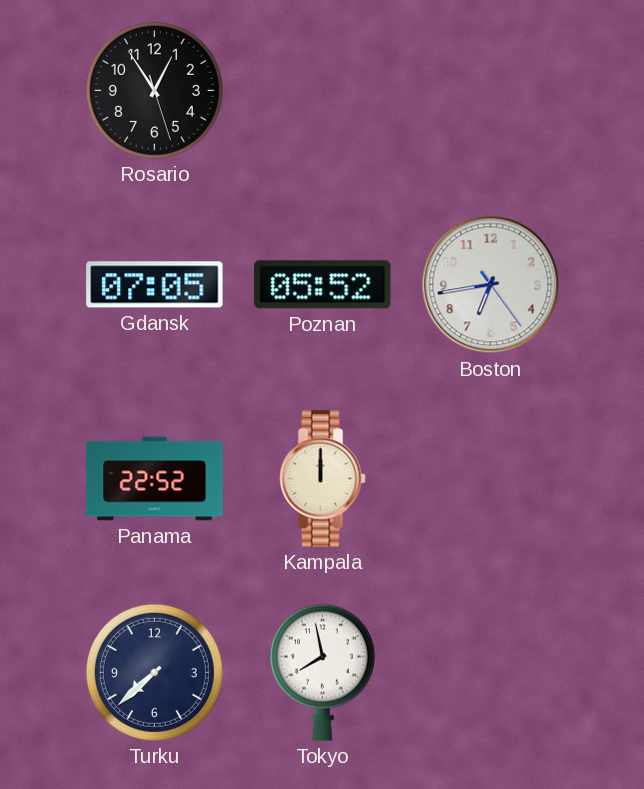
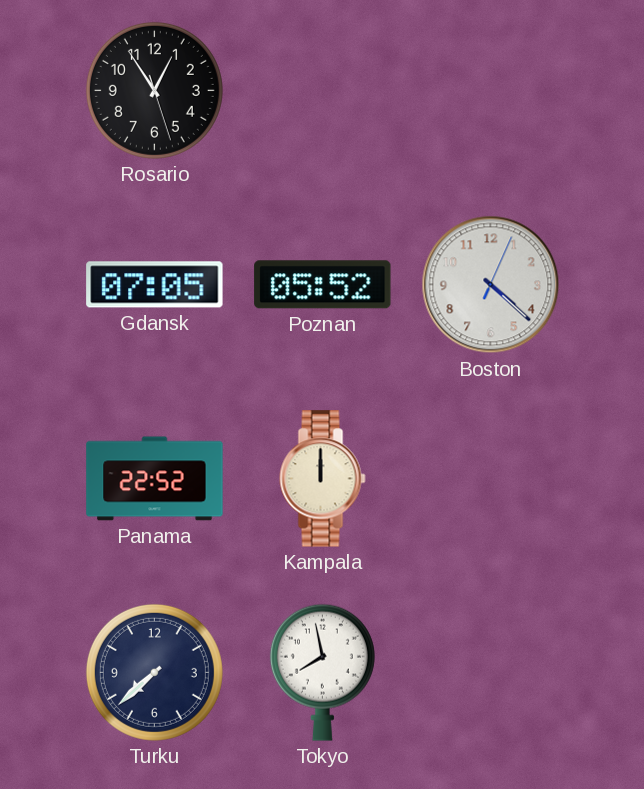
Boston: 6:43 -> 4:22
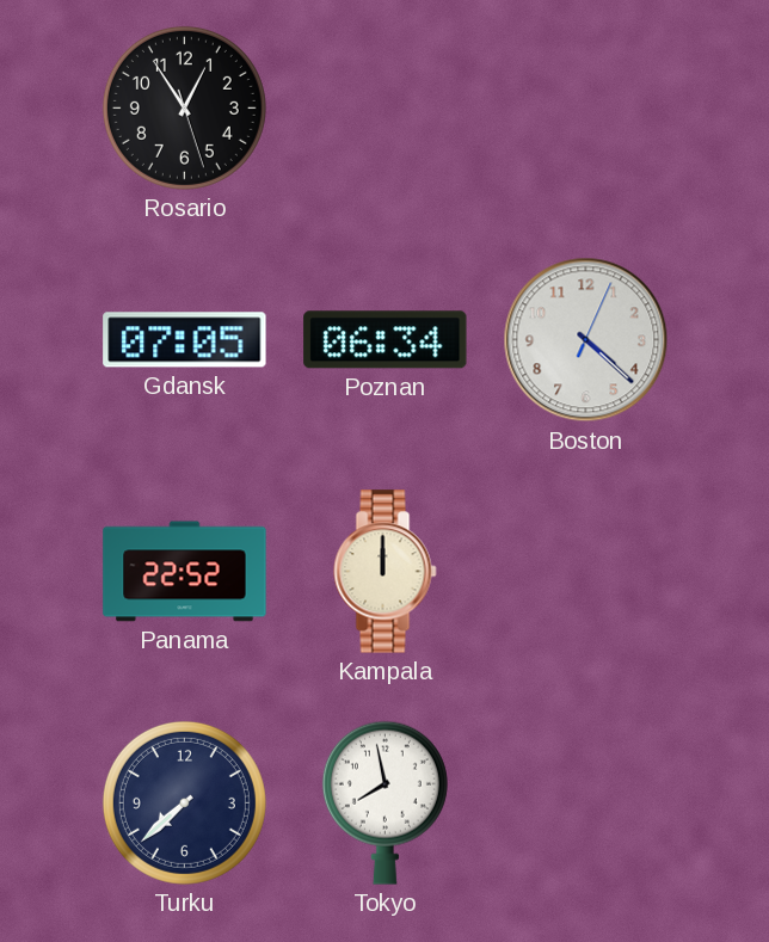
Poznan: 05:52 -> 06:34
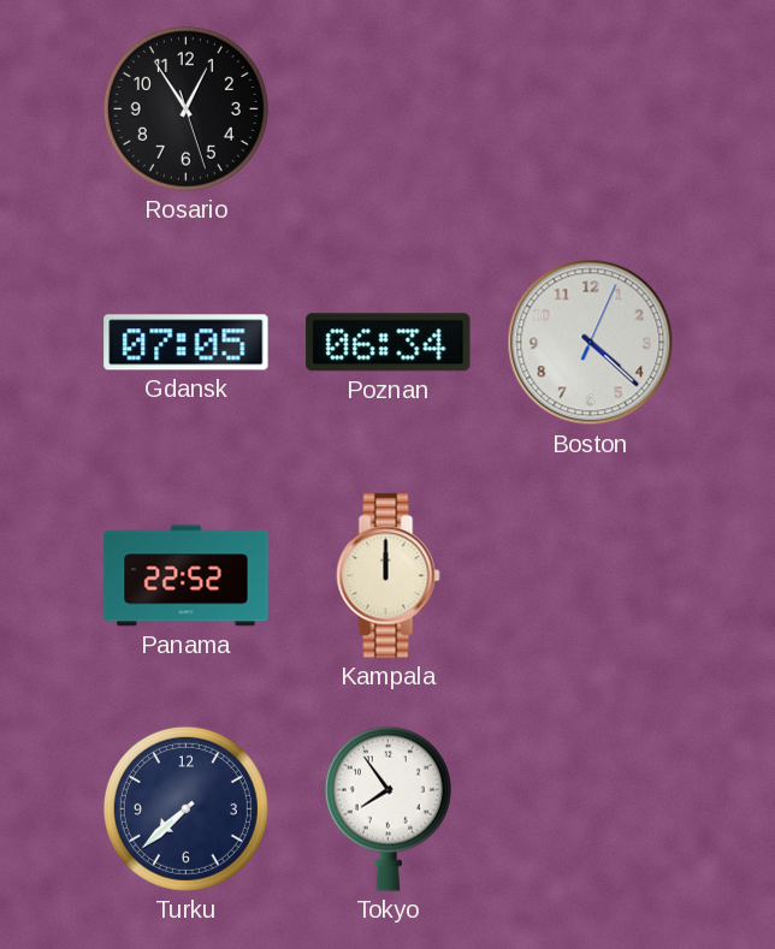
Tokyo: 7:58 -> 7:54
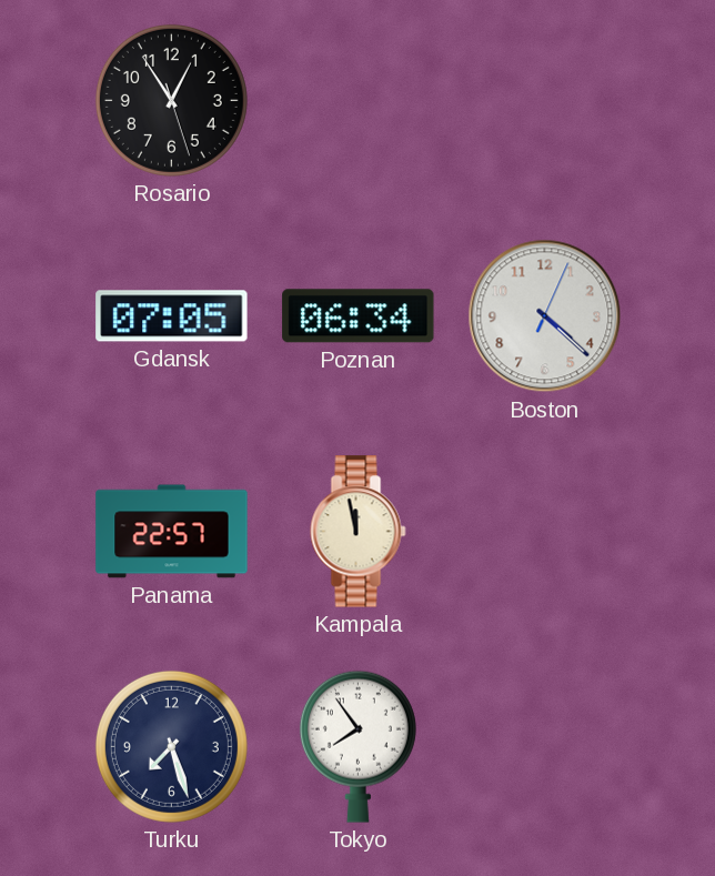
Panama: 22:52 -> 22:57
Kampala: 12:00 -> 11:58
Turku: 7:38 -> 7:27
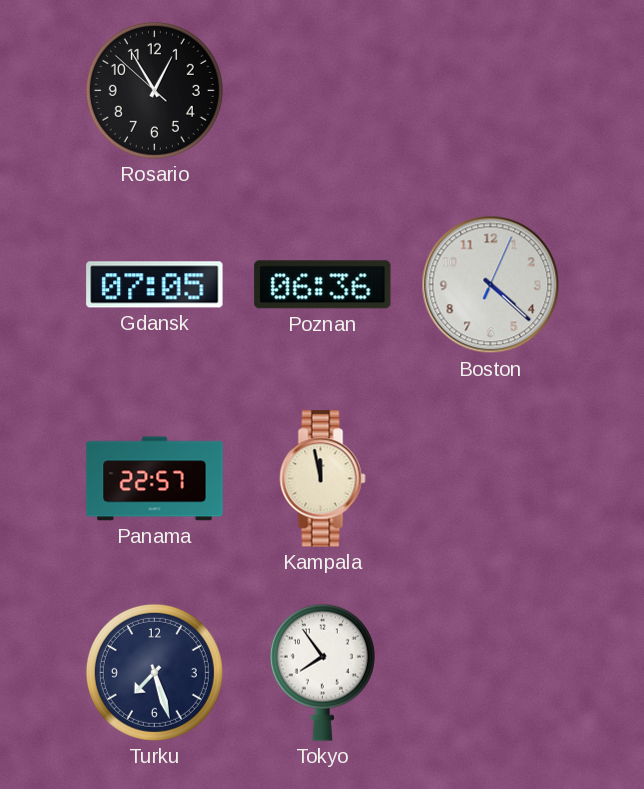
Rosario: 12:54:27 -> 12:54:52
Poznan: 06:34 -> 06:36
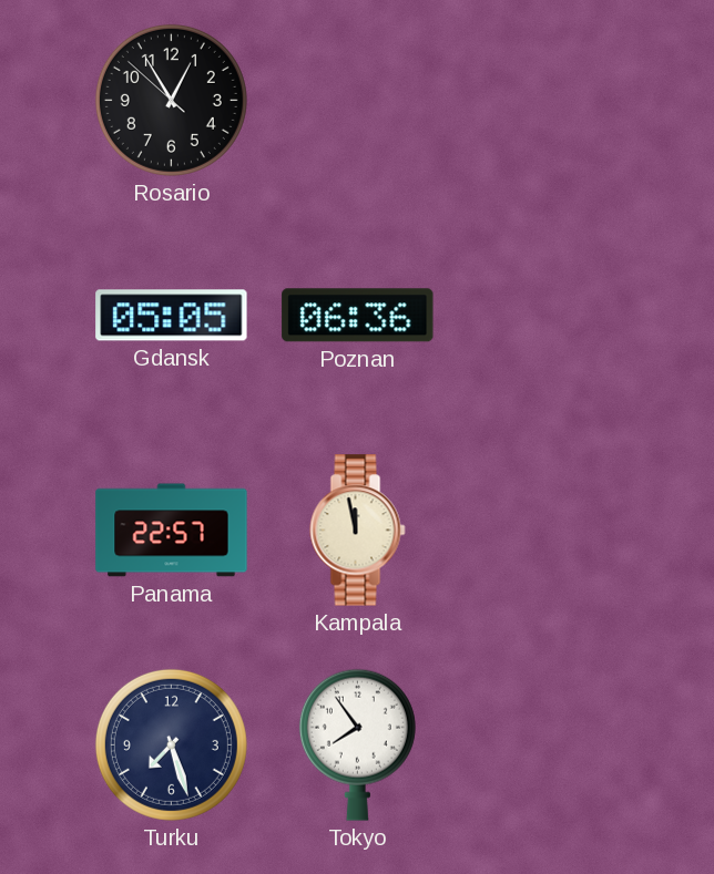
Gdansk: 07:05 -> 05:05
Boston: 4:22 -> none
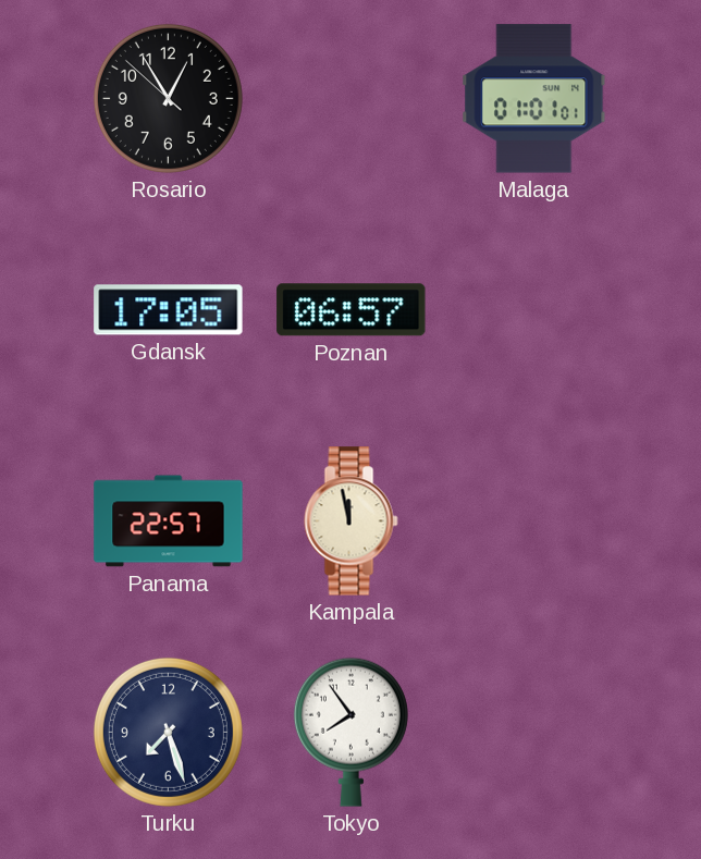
Malaga: none -> 01:01
Gdansk: 05:05 -> 17:05
Poznan: 06:36 -> 06:57
